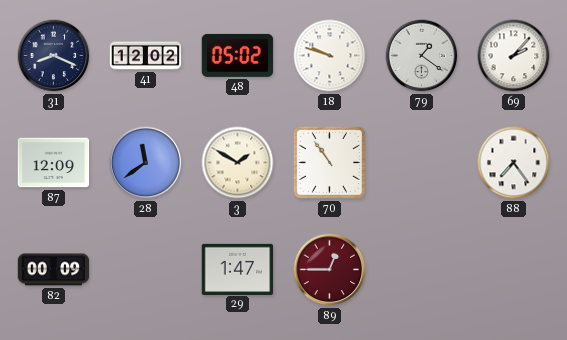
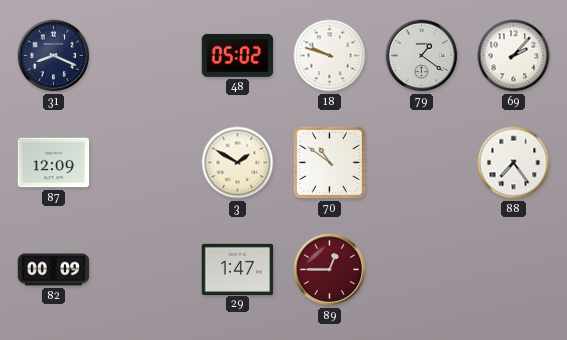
41: 12:02 -> none
28: 11:39 -> none
70: 10:54 -> 10:51
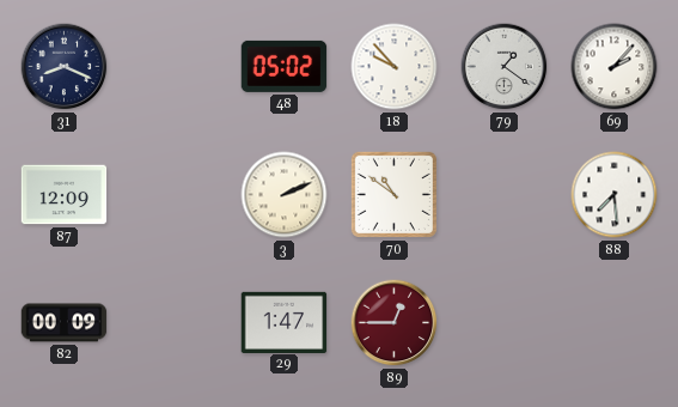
18: 9:48 -> 9:53
3: 1:50 -> 2:11
88: 7:24 -> 7:29
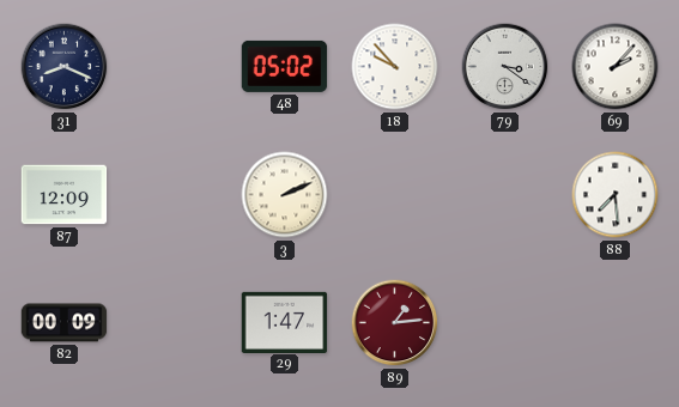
79: 1:21 -> 3:21
70: 10:51 -> none
89: 12:45 -> 1:14
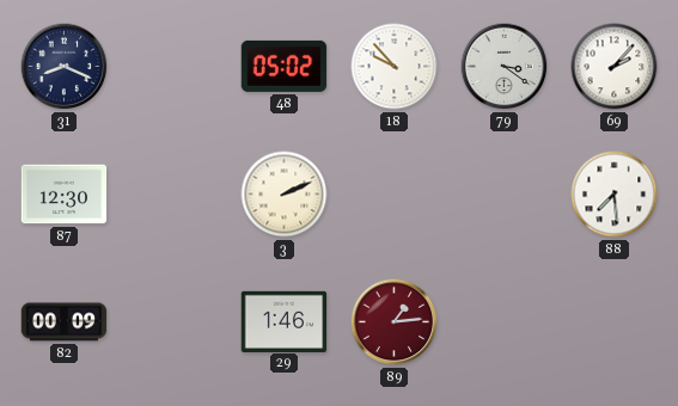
87: 12:09 -> 12:30
29: 1:47 -> 1:46
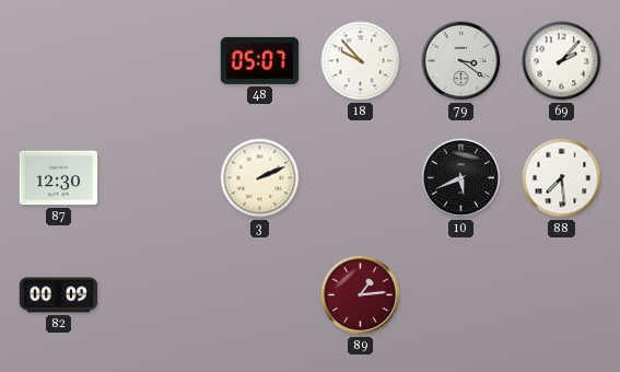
31: 8:19 -> none
48: 05:02 -> 05:07
10: none -> 5:41
29: 1:46 -> none
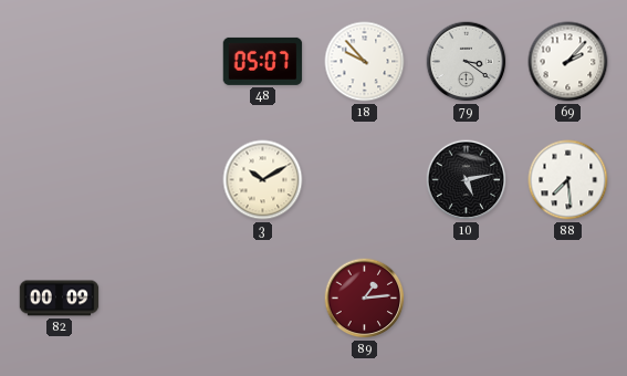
87: 12:30 -> none
3: 2:11 -> 10:10
10: 5:41 -> 5:13
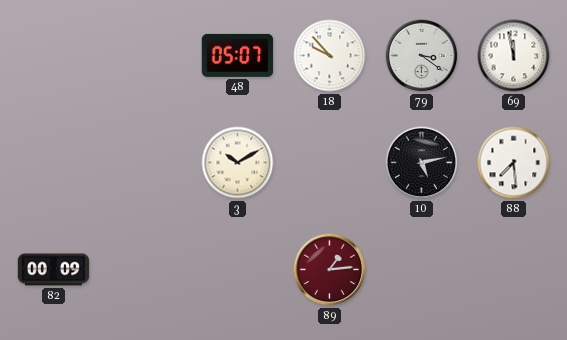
69: 2:07 -> 11:58
